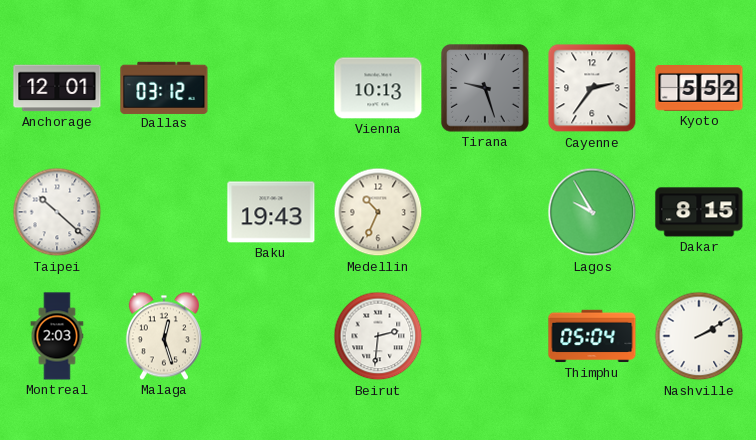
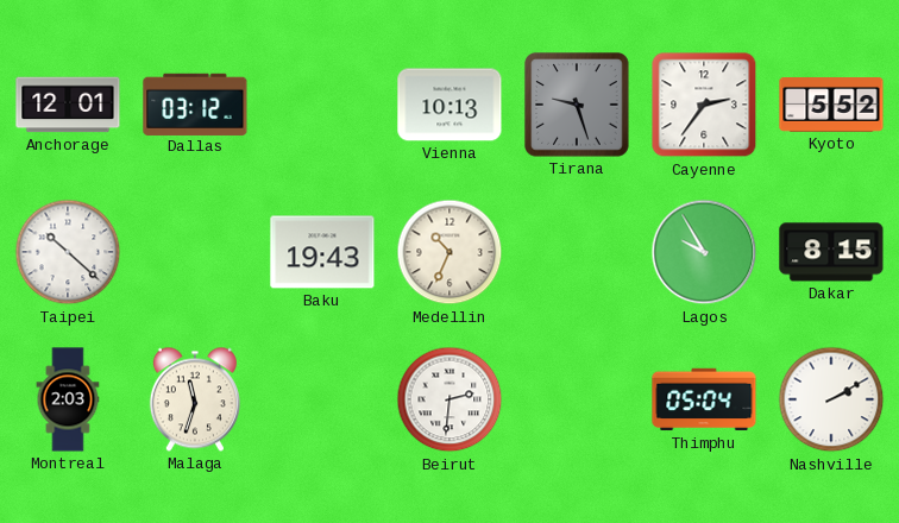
Malaga: 12:27 -> 11:33
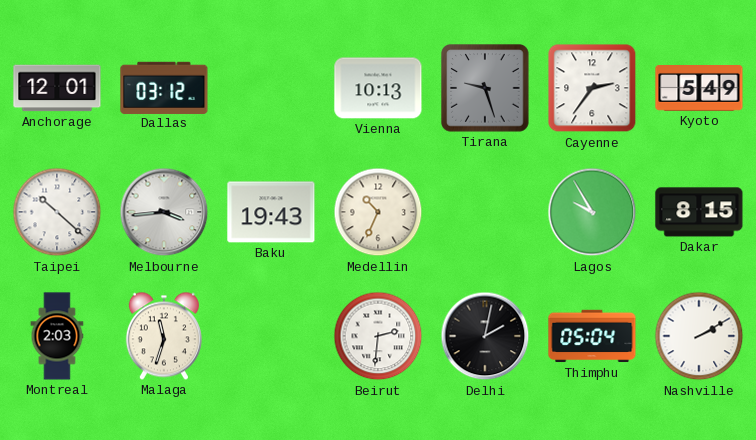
Kyoto: 5:52 -> 5:49
Melbourne: none -> 3:44
Delhi: none -> 2:02
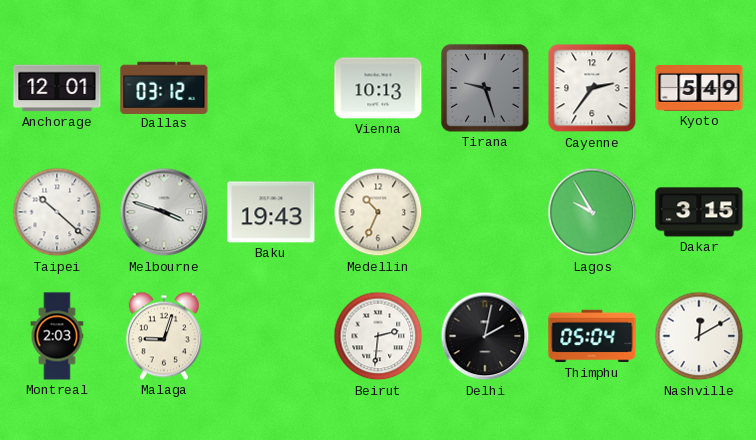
Melbourne: 3:44 -> 3:48
Dakar: 8:15 -> 3:15
Malaga: 11:33 -> 9:03
Nashville: 2:10 -> 12:10
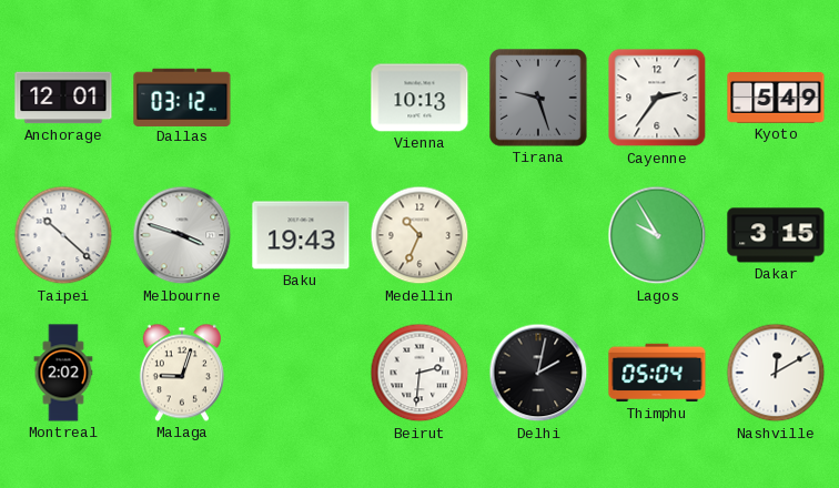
Montreal: 2:03 -> 2:02
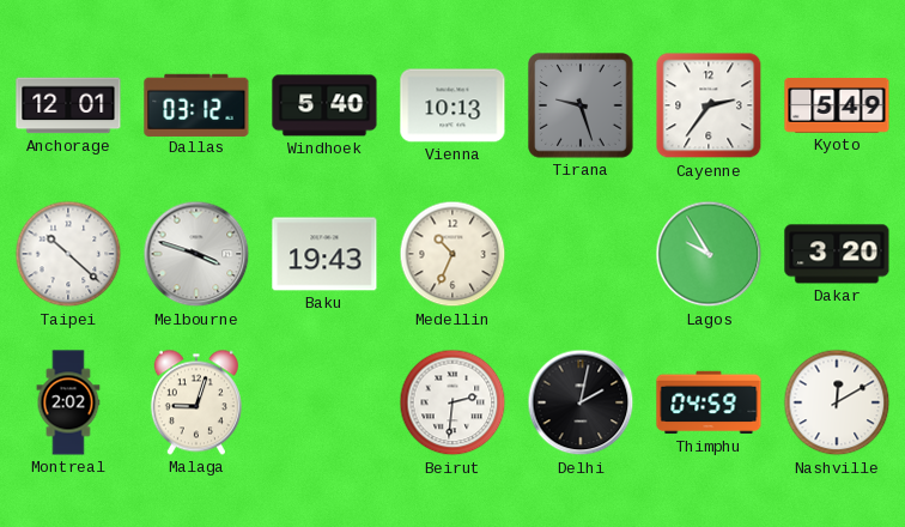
Windhoek: none -> 5:40
Dakar: 3:15 -> 3:20
Thimphu: 05:04 -> 04:59
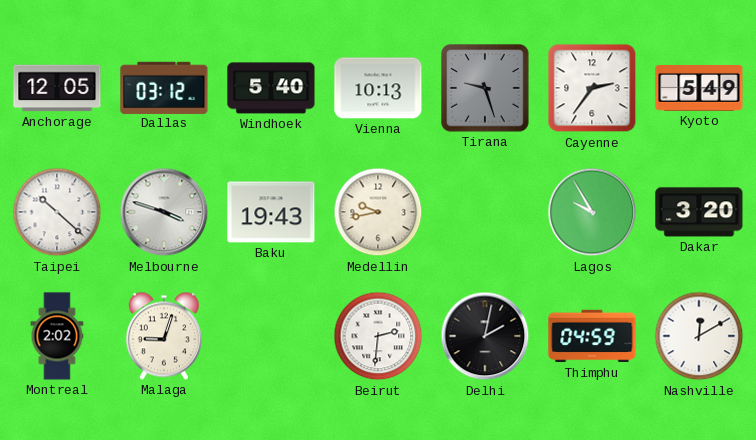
Anchorage: 12:01 -> 12:05
Medellin: 10:34 -> 9:43
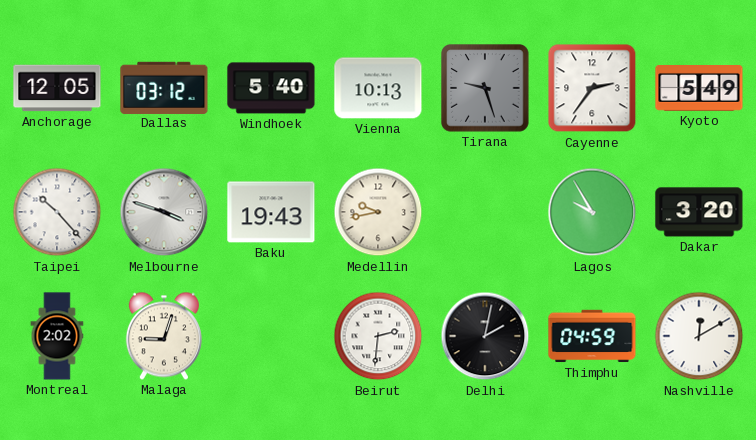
Taipei: 10:22 -> 10:23
